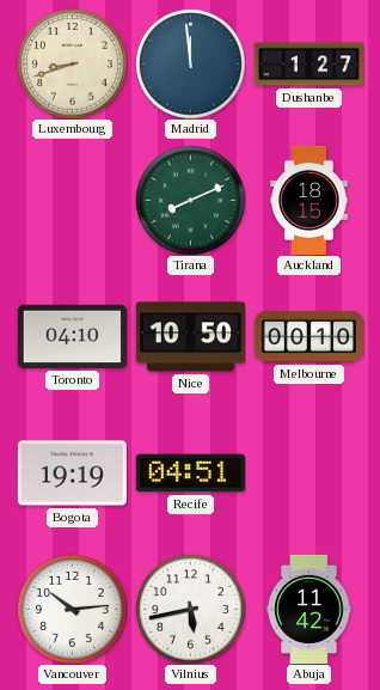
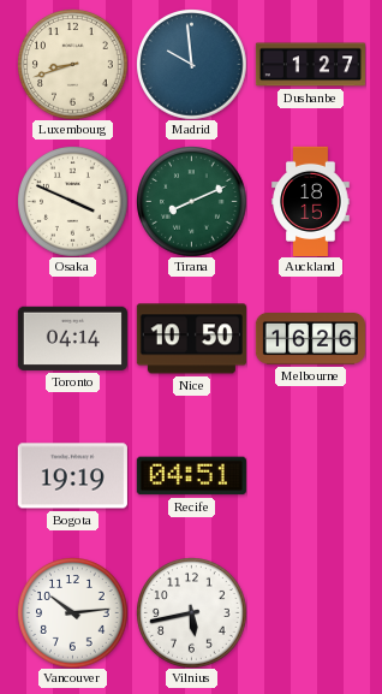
Madrid: 11:59 -> 9:59
Osaka: none -> 3:49
Toronto: 04:10 -> 04:14
Melbourne: 00:10 -> 16:26
Abuja: 11:42 -> none
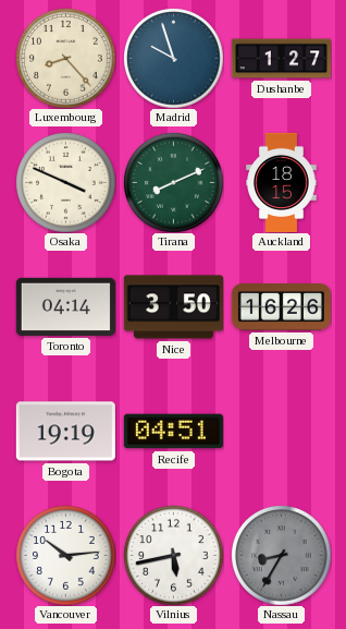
Luxembourg: 8:42 -> 8:23
Madrid: 9:59 -> 9:57
Nice: 10:50 -> 3:50
Nassau: none -> 8:35
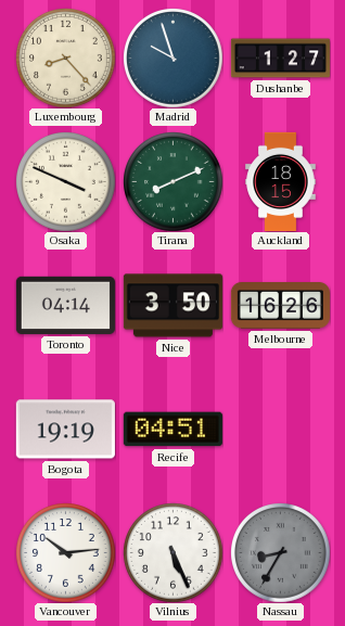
Vilnius: 5:43 -> 5:26
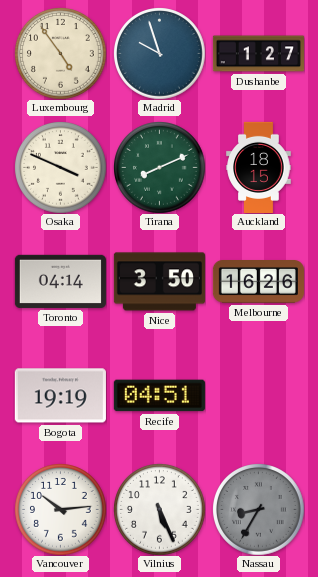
Luxembourg: 8:23 -> 4:54
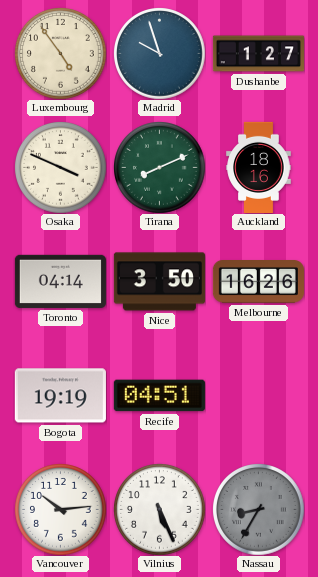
Auckland: 18:15 -> 18:16
